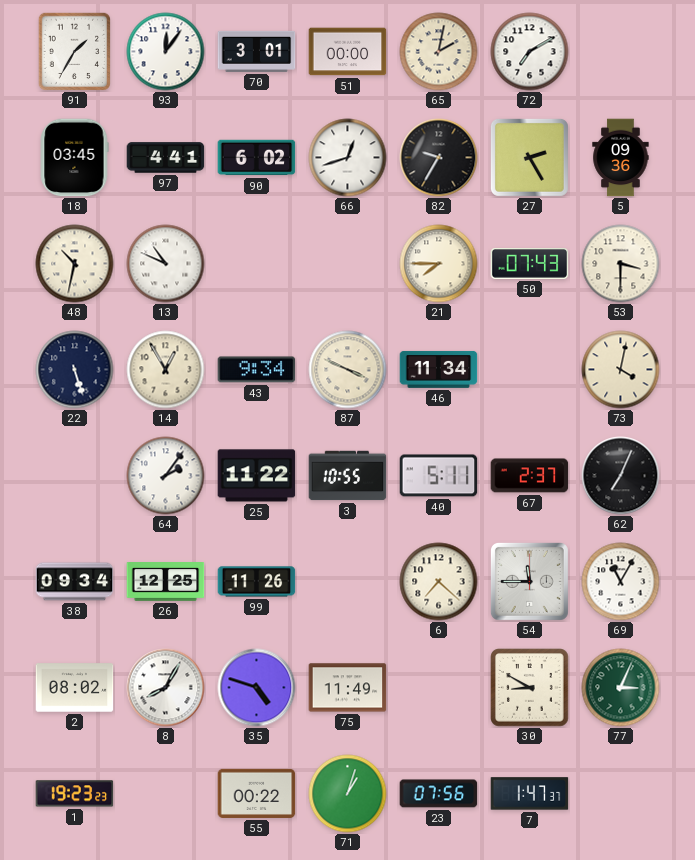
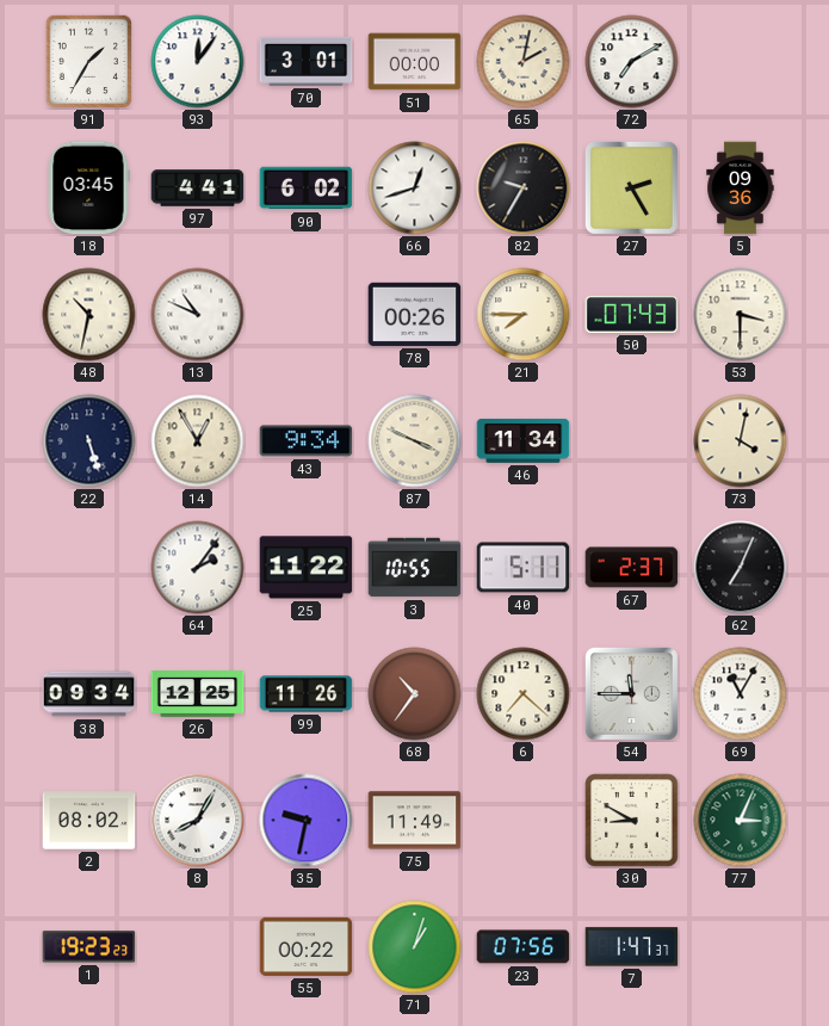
78: none -> 00:26
68: none -> 10:36
35: 4:48 -> 9:32
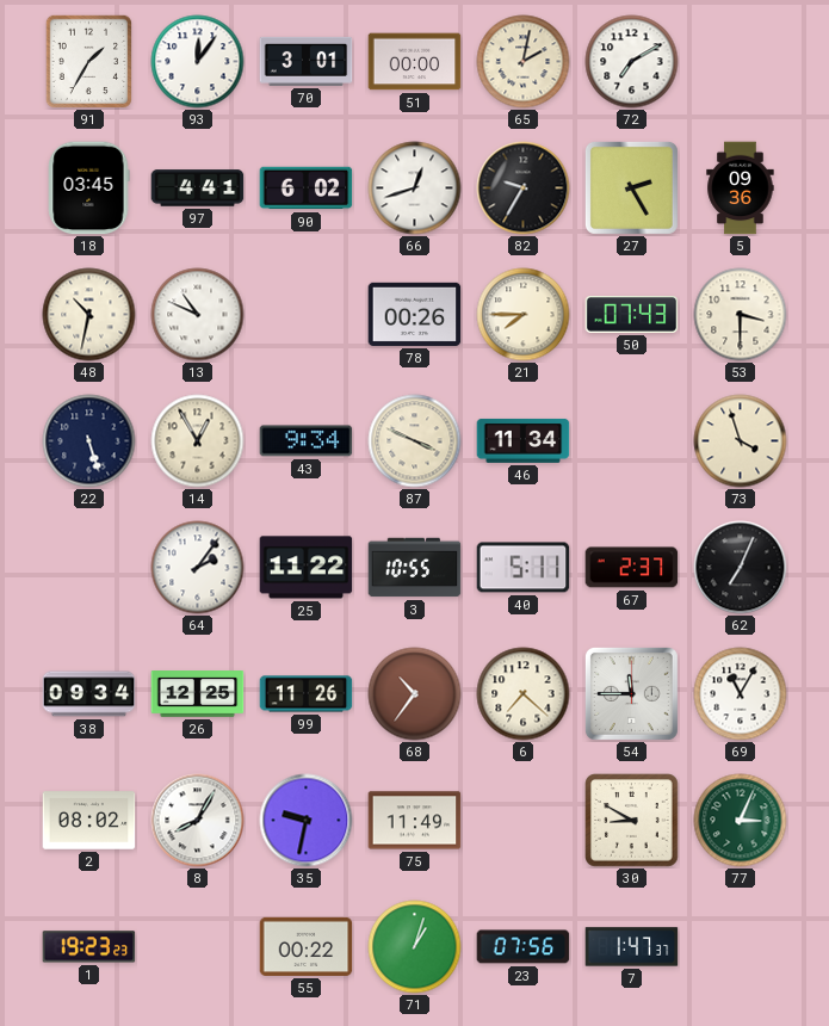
73: 4:02 -> 3:57
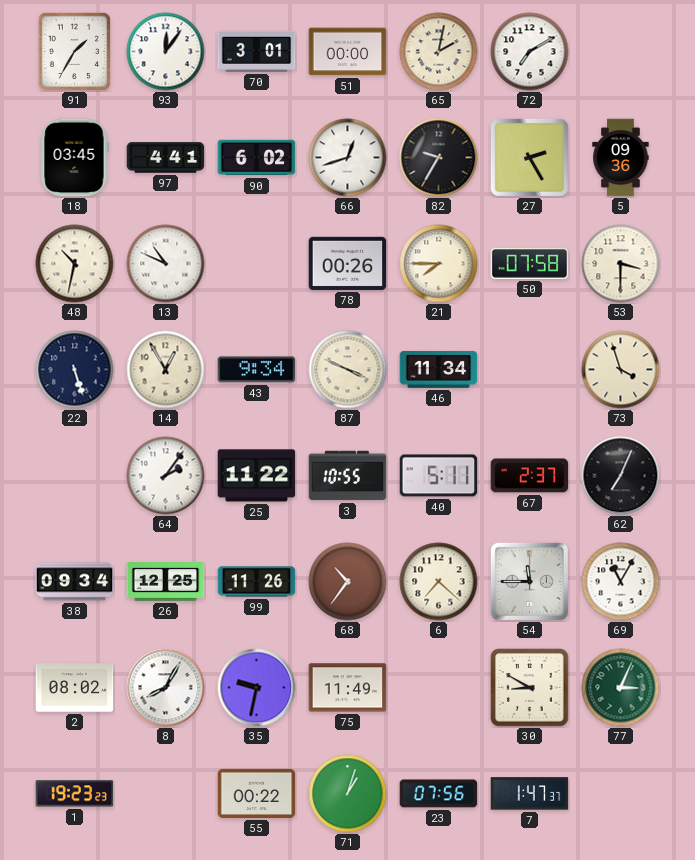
50: 07:43 -> 07:58
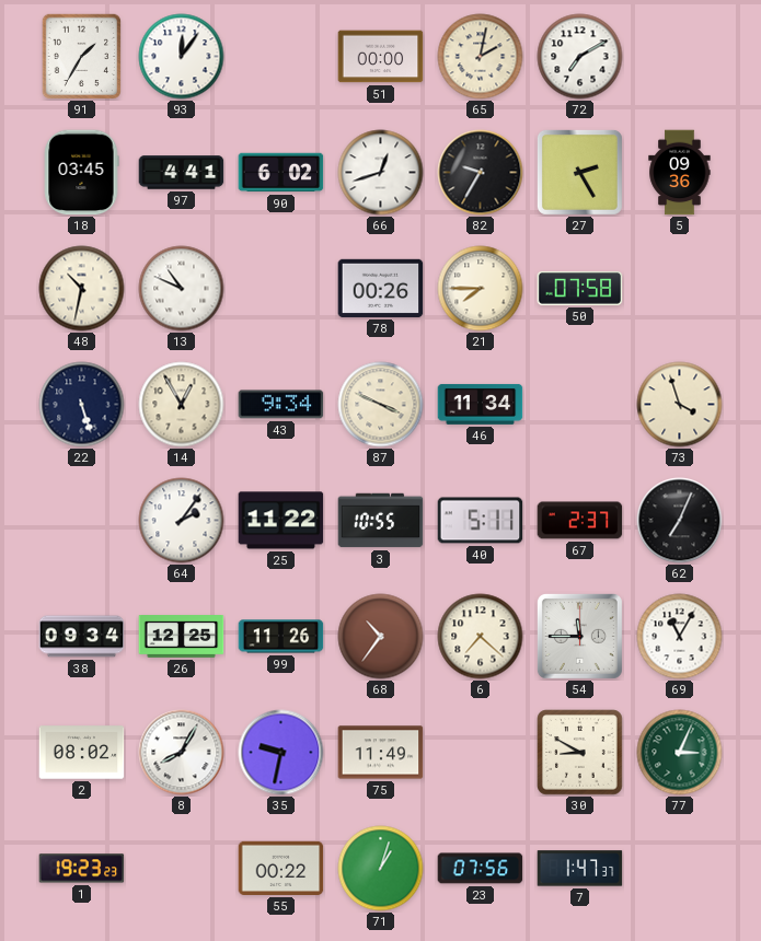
70: 3:01 -> none
53: 3:30 -> none
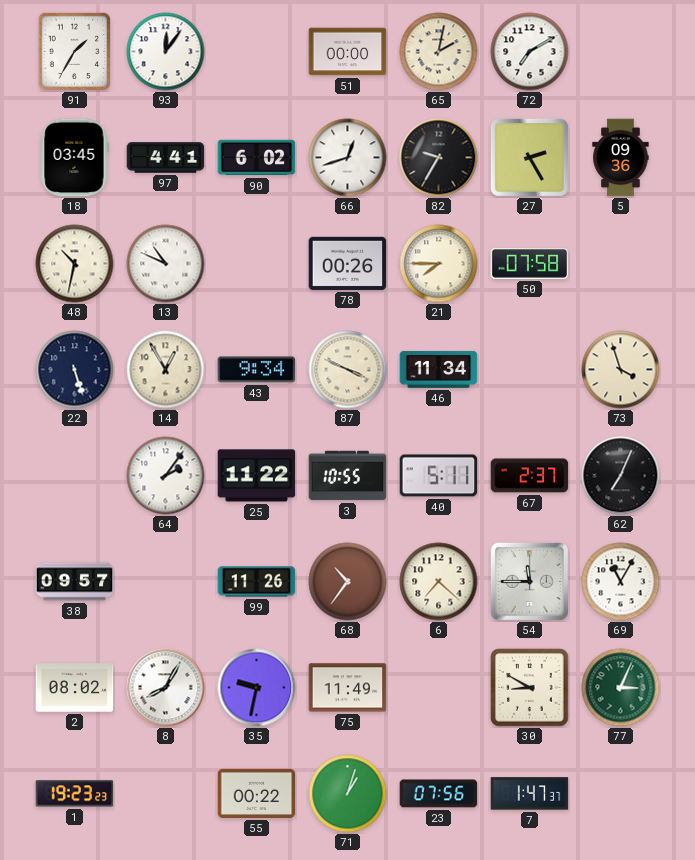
38: 09:34 -> 09:57
26: 12:25 -> none
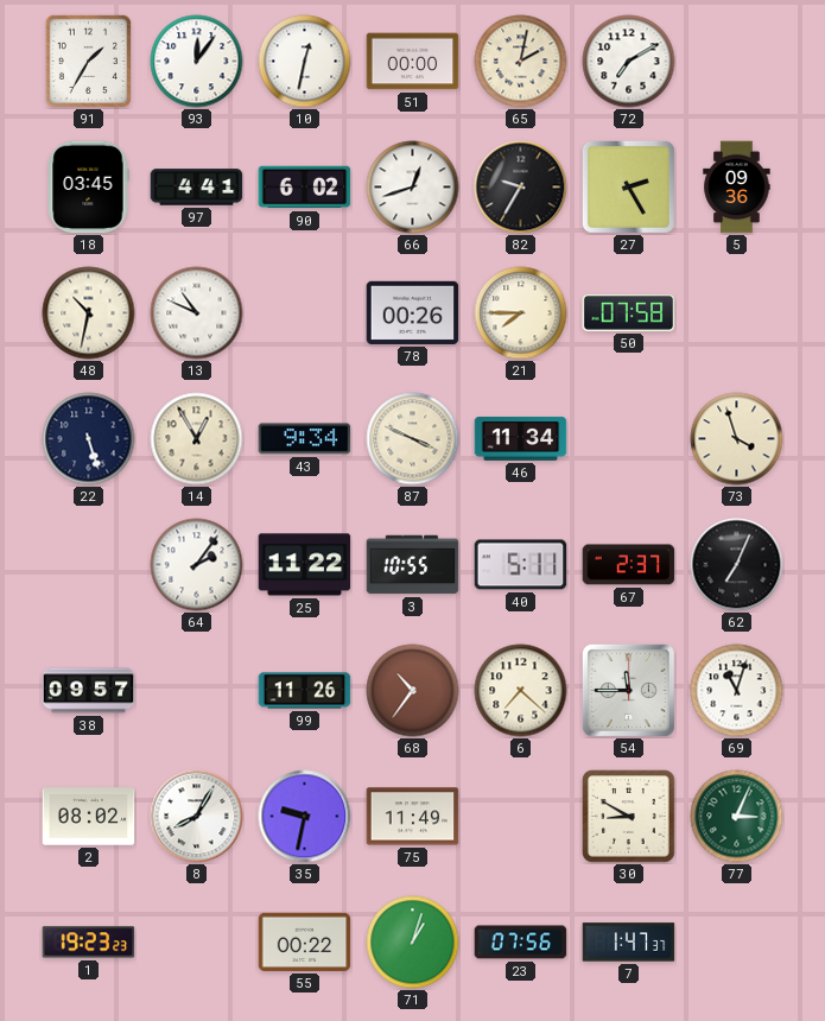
10: none -> 12:32
69: 11:05 -> 11:03
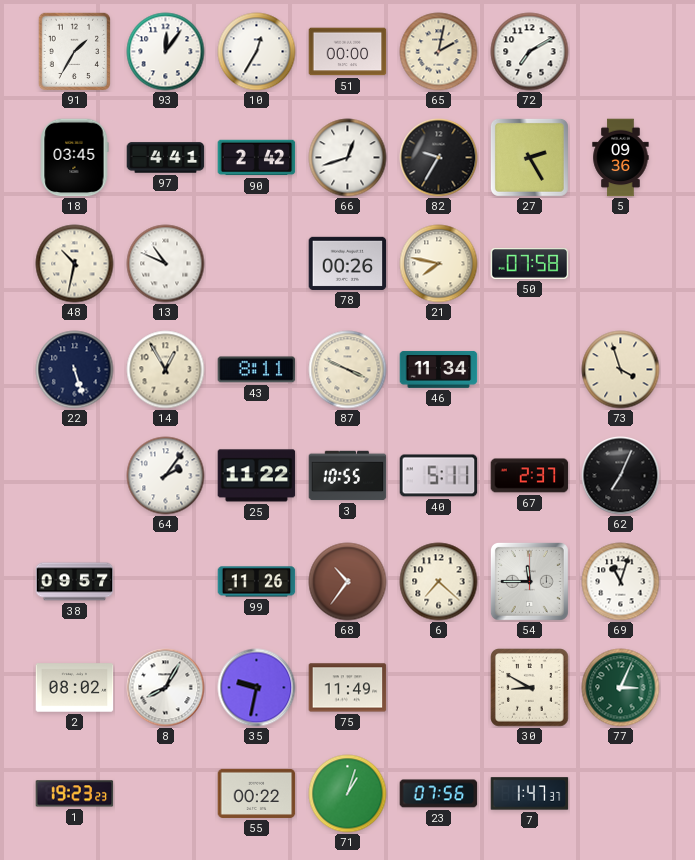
10: 12:32 -> 12:35
90: 6:02 -> 2:42
21: 7:45 -> 7:47
43: 9:34 -> 8:11
